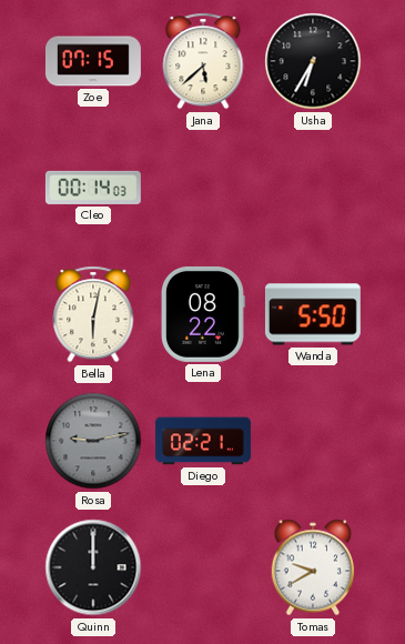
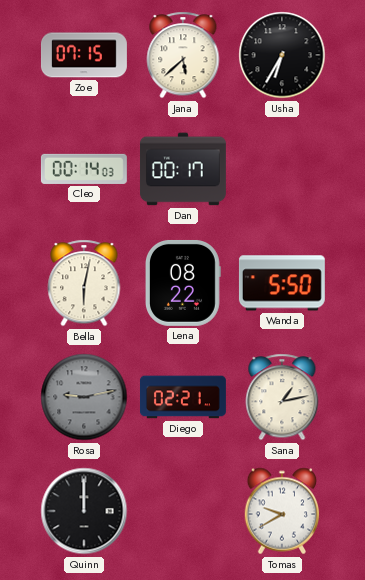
Dan: none -> 00:17
Sana: none -> 1:13
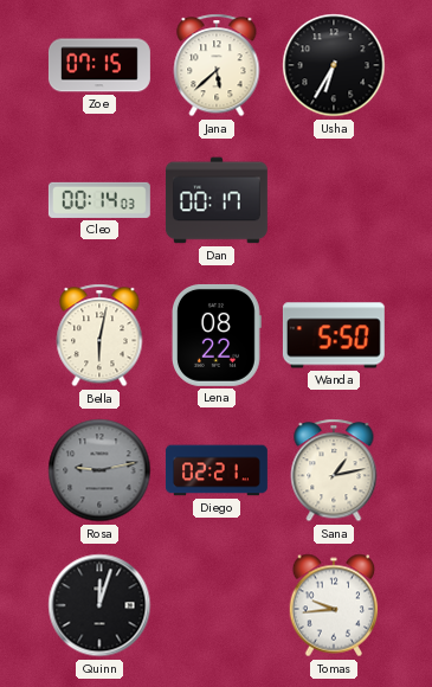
Quinn: 12:00 -> 12:03
Tomas: 9:40 -> 9:44
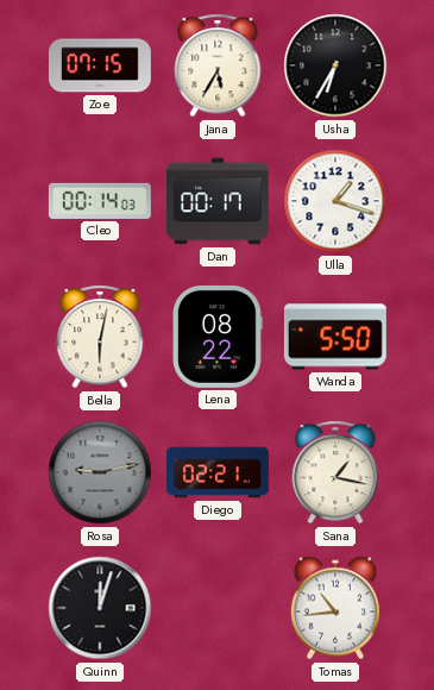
Jana: 5:38 -> 5:35
Ulla: none -> 1:18
Sana: 1:13 -> 1:17
Tomas: 9:44 -> 10:44
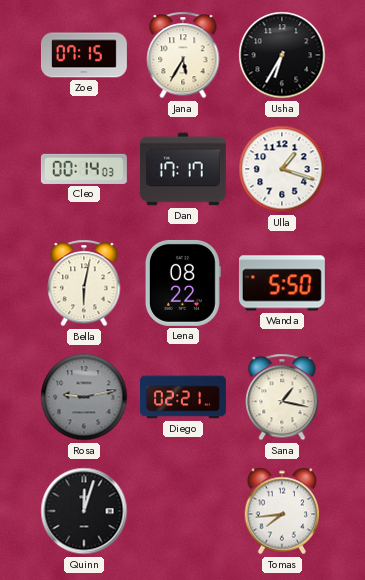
Dan: 00:17 -> 17:17
Tomas: 10:44 -> 7:44
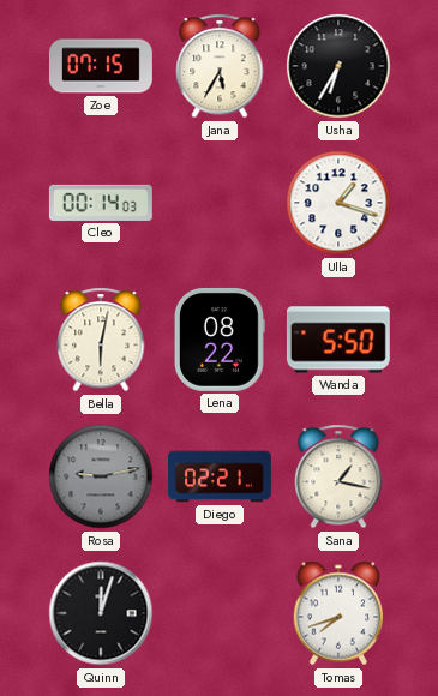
Dan: 17:17 -> none
Tomas: 7:44 -> 7:42
